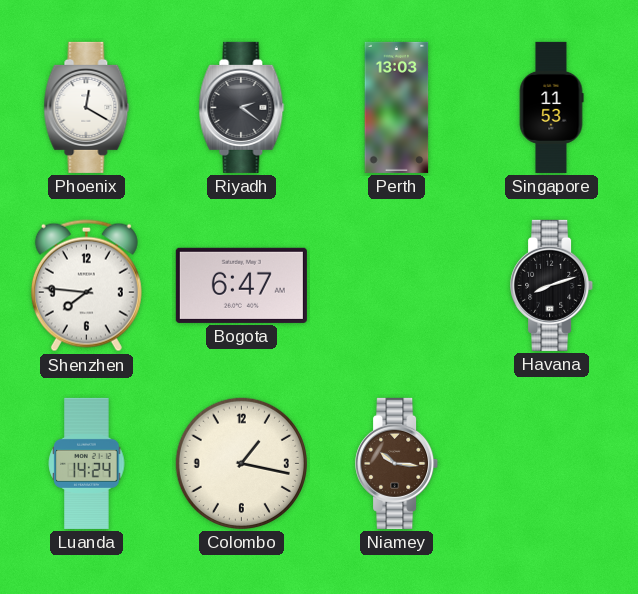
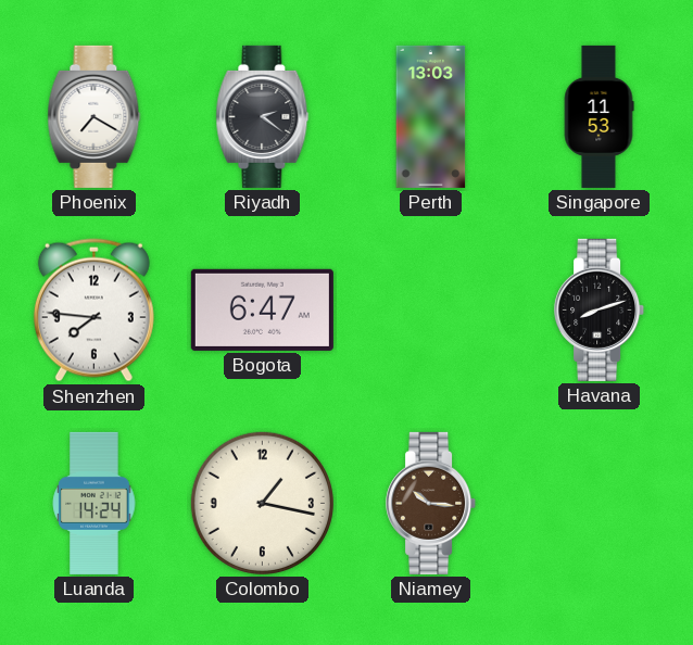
Phoenix: 12:20 -> 7:20
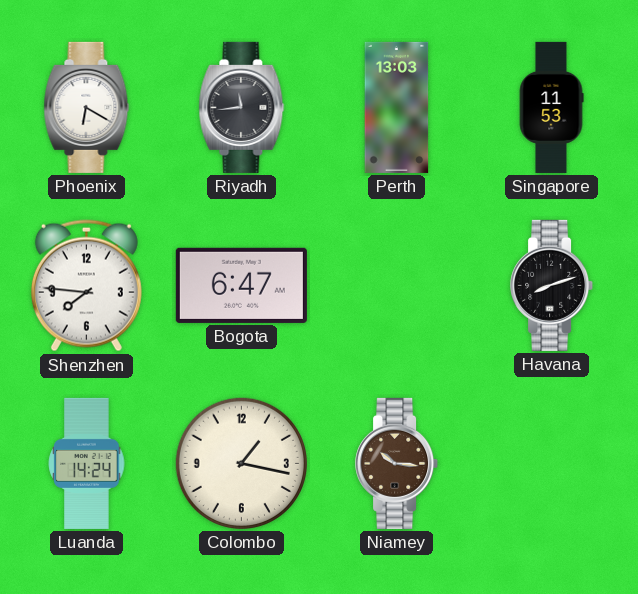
Phoenix: 7:20 -> 6:20
Riyadh: 2:21 -> 11:44
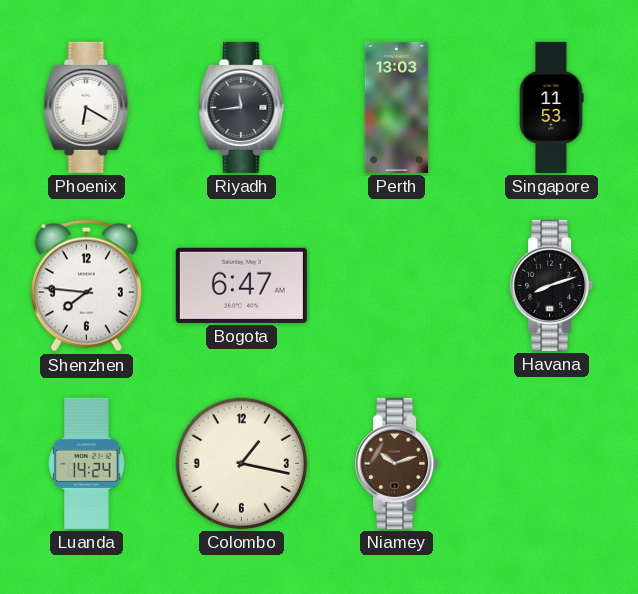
Niamey: 10:16 -> 10:12
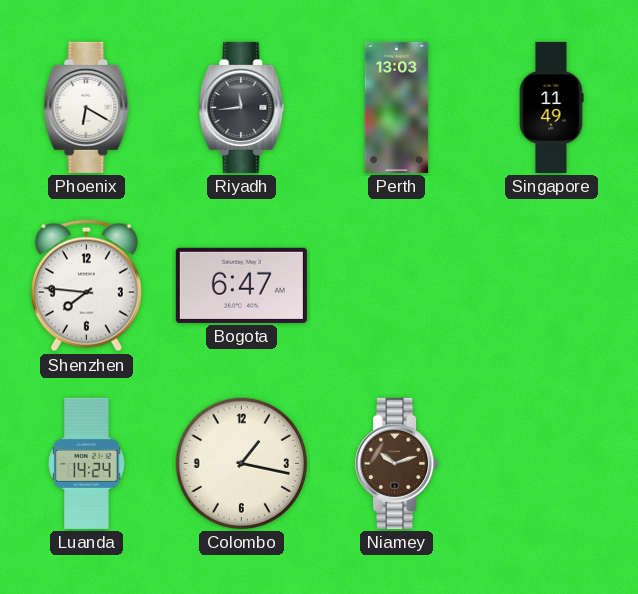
Singapore: 11:53 -> 11:49
Havana: 8:12 -> none
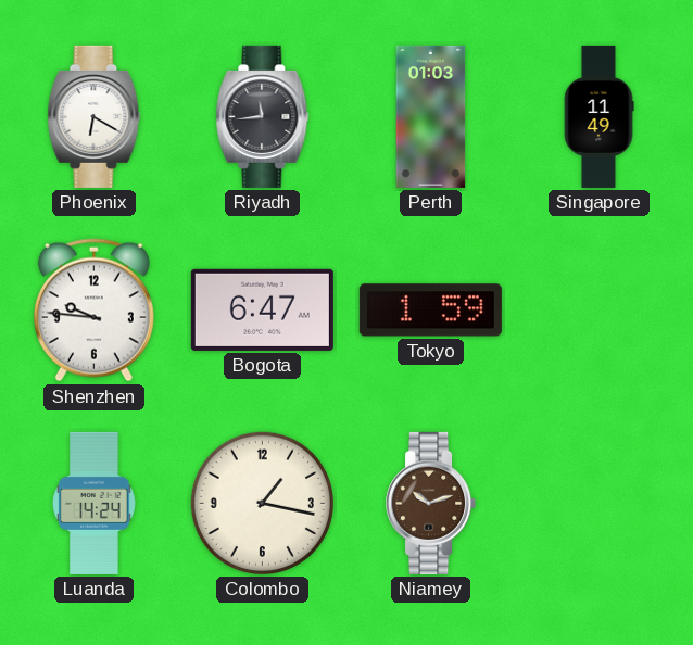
Perth: 13:03 -> 01:03
Shenzhen: 7:46 -> 9:46
Tokyo: none -> 1:59
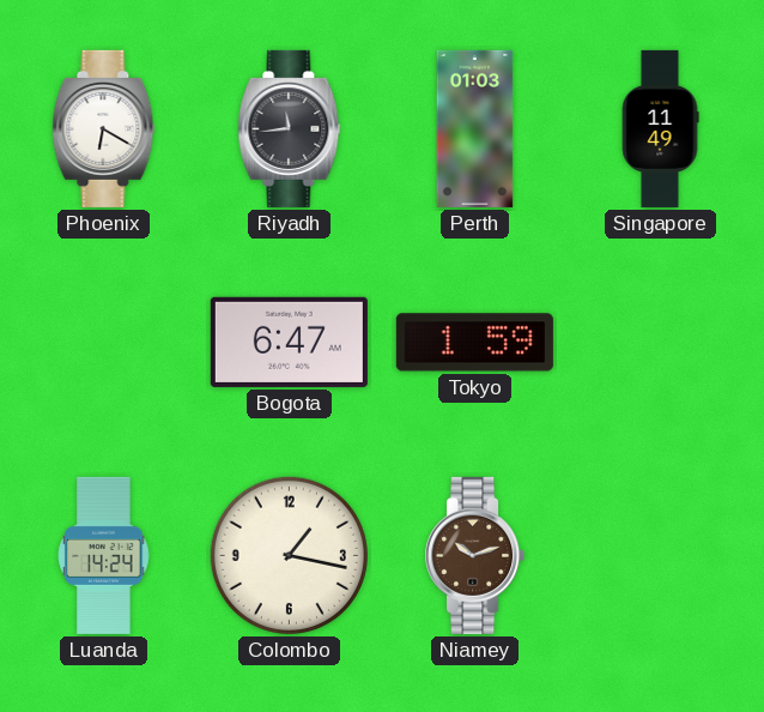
Shenzhen: 9:46 -> none
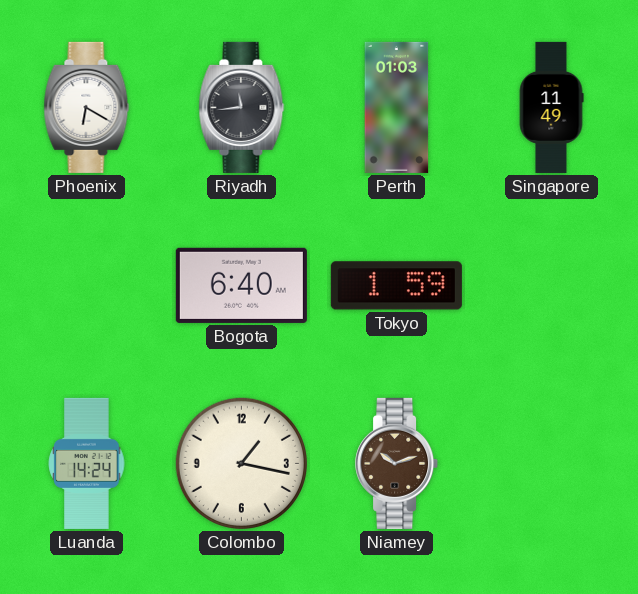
Bogota: 6:47 -> 6:40
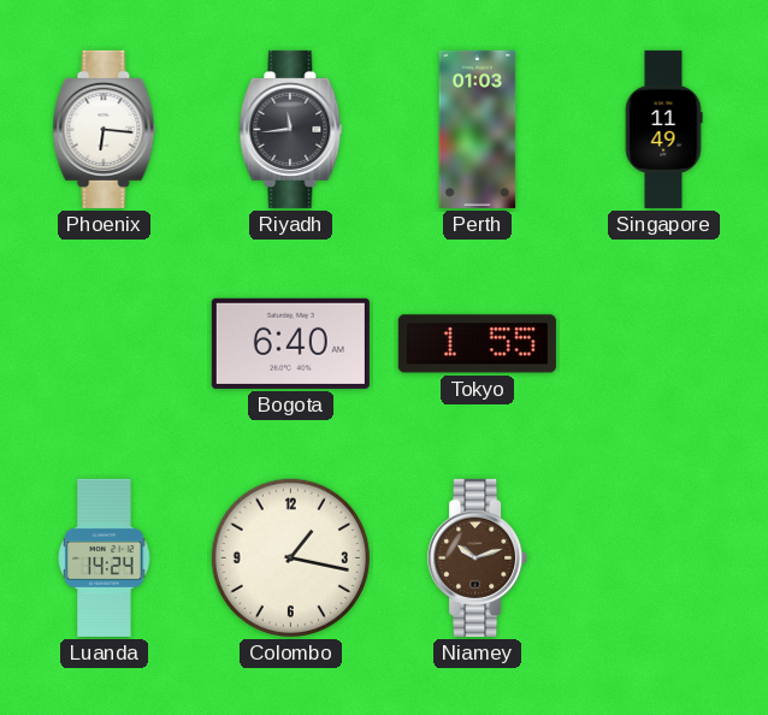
Phoenix: 6:20 -> 6:16
Tokyo: 1:59 -> 1:55
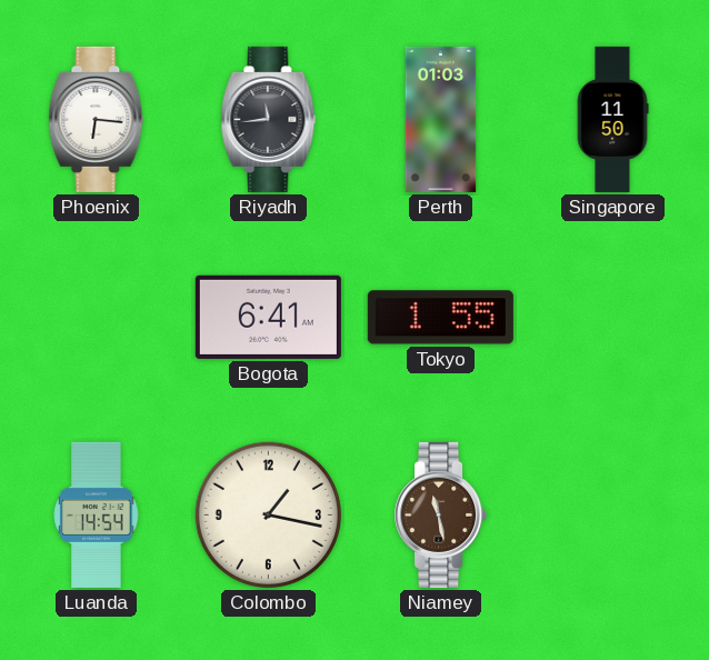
Singapore: 11:49 -> 11:50
Bogota: 6:40 -> 6:41
Luanda: 14:24 -> 14:54
Niamey: 10:12 -> 11:28
